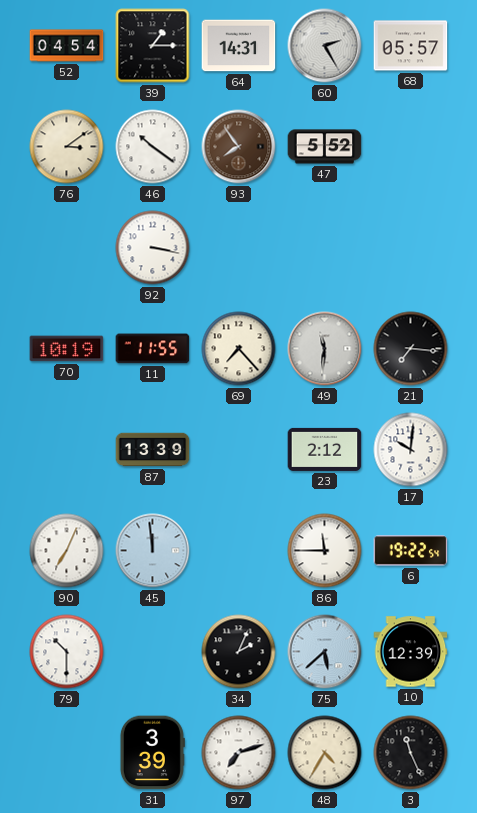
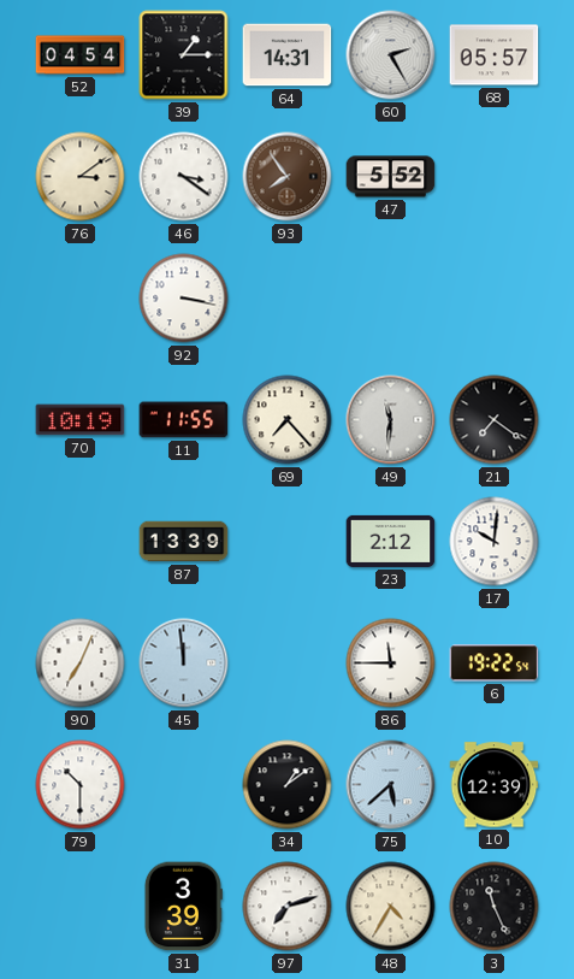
46: 10:21 -> 3:21
21: 7:16 -> 7:21
34: 2:04 -> 1:09
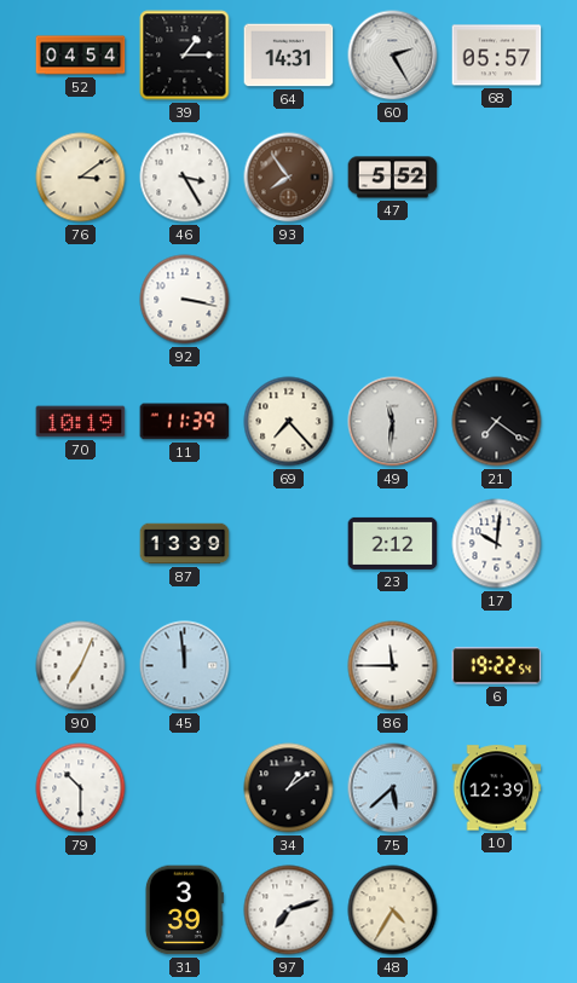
46: 3:21 -> 3:25
11: 11:55 -> 11:39
3: 11:26 -> none
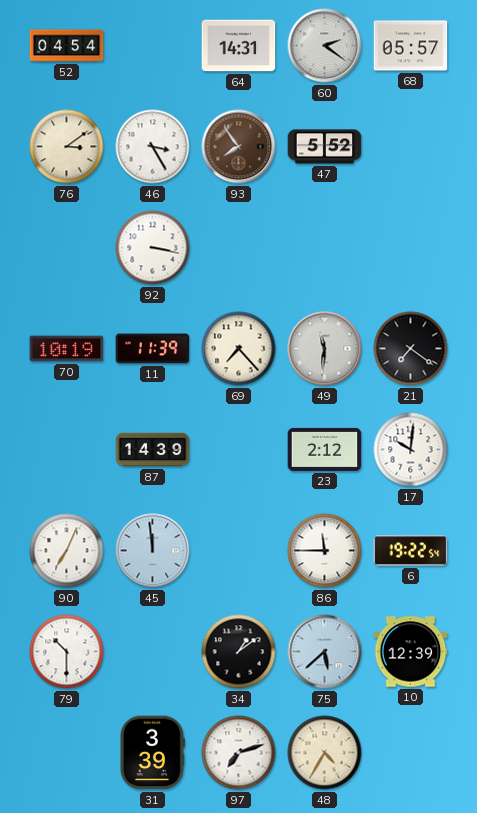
39: 1:15 -> none
60: 2:25 -> 2:21
87: 13:39 -> 14:39
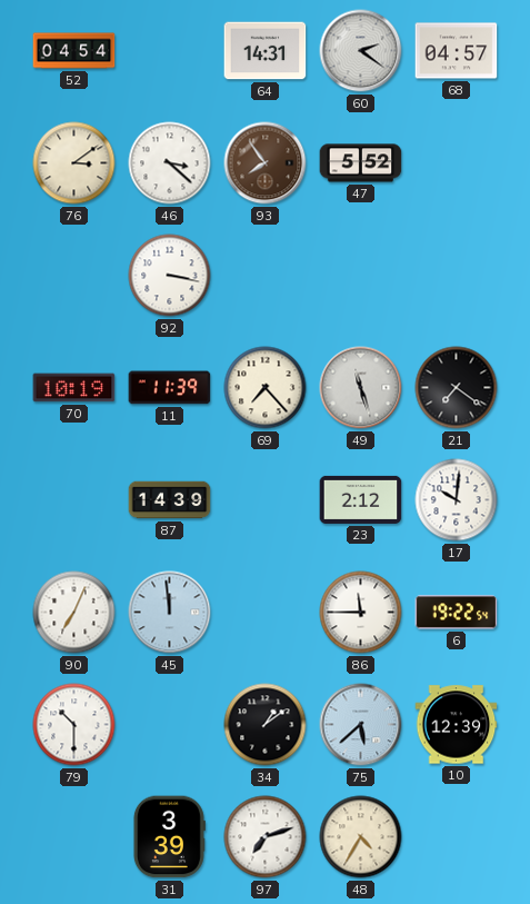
68: 05:57 -> 04:57
46: 3:25 -> 3:22
49: 11:31 -> 11:27
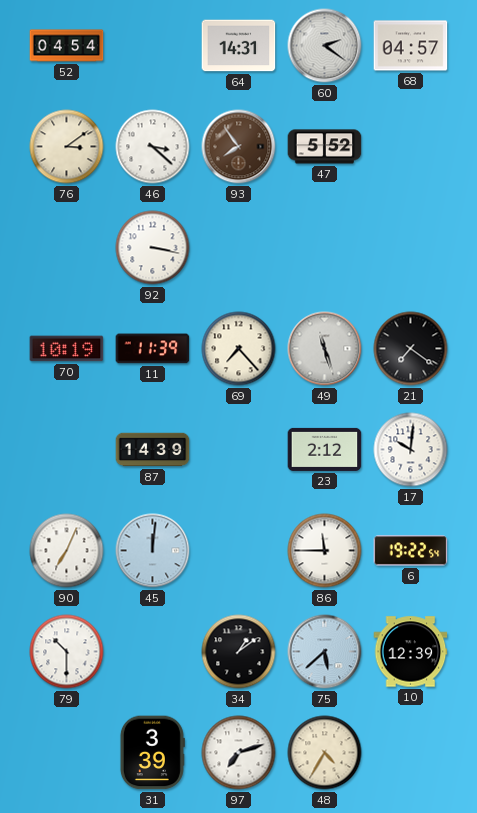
45: 11:59 -> 12:01
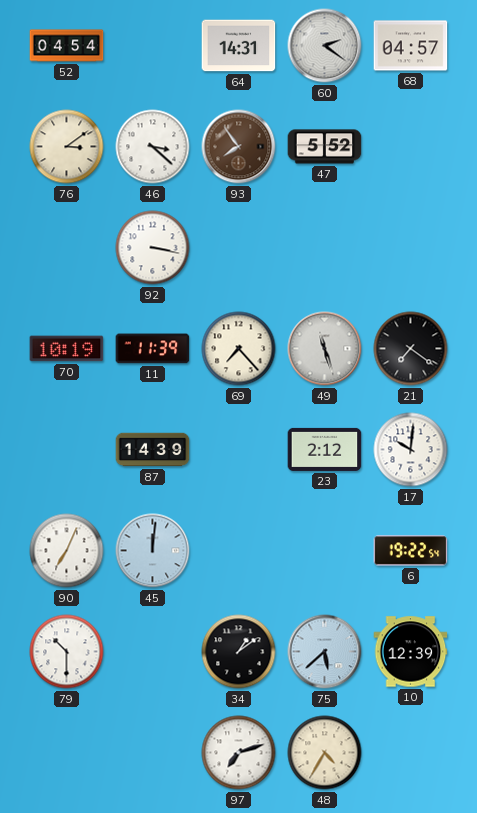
86: 11:45 -> none
31: 3:39 -> none
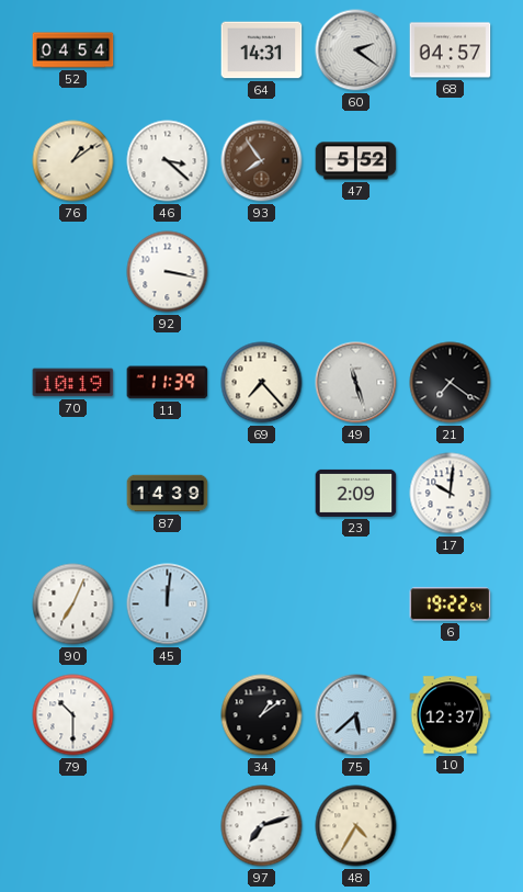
76: 3:09 -> 1:09
23: 2:12 -> 2:09
10: 12:39 -> 12:37
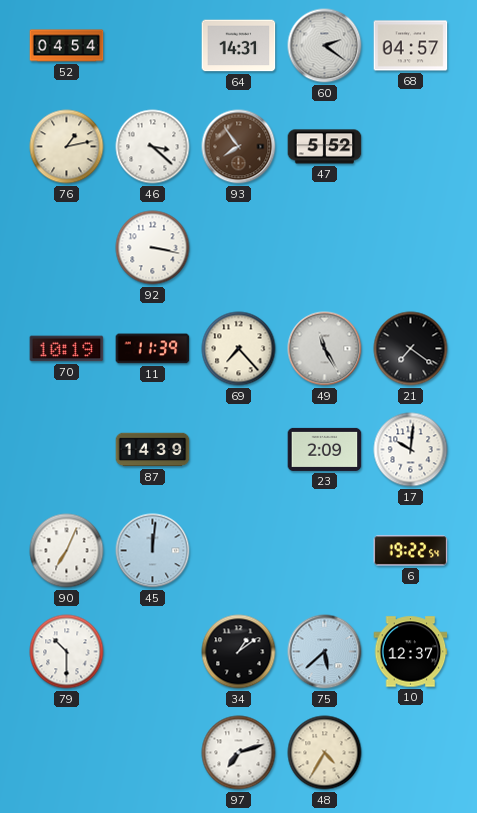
76: 1:09 -> 1:13
49: 11:27 -> 11:25
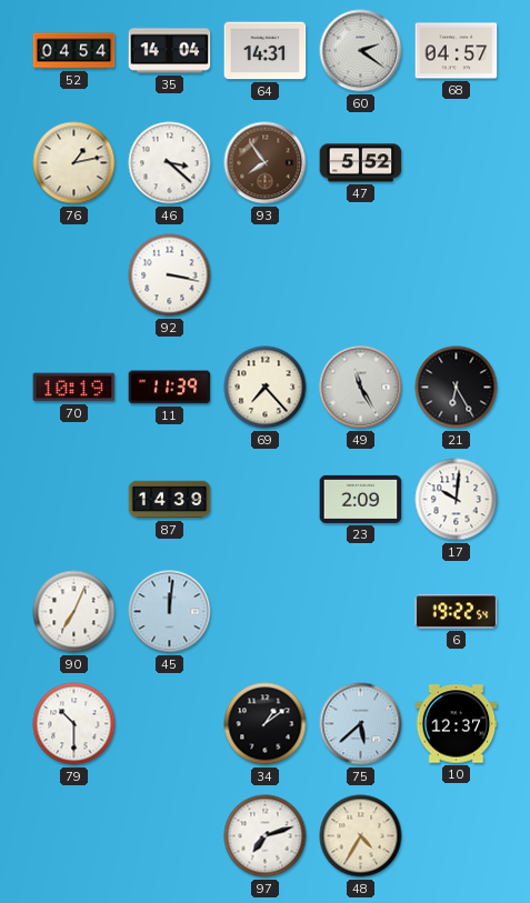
35: none -> 14:04
21: 7:21 -> 6:25
